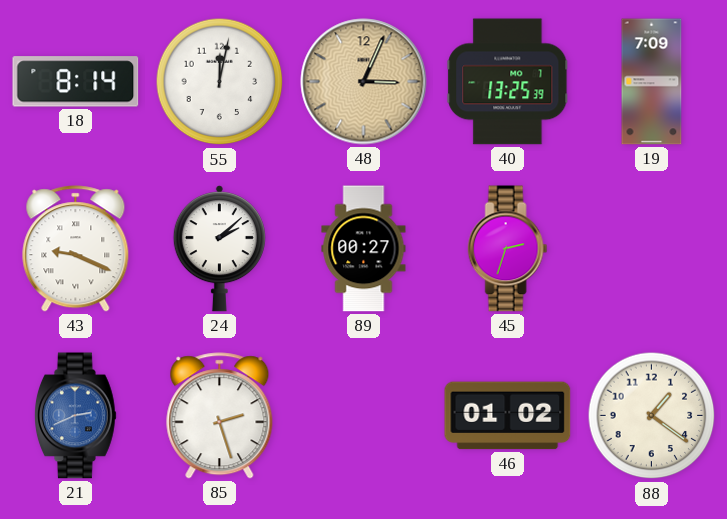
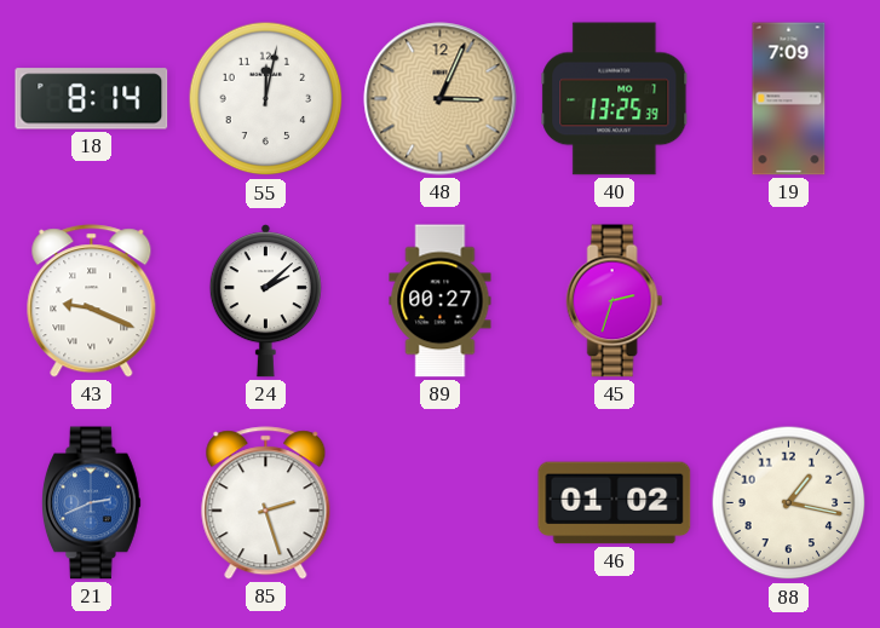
88: 1:21 -> 1:17
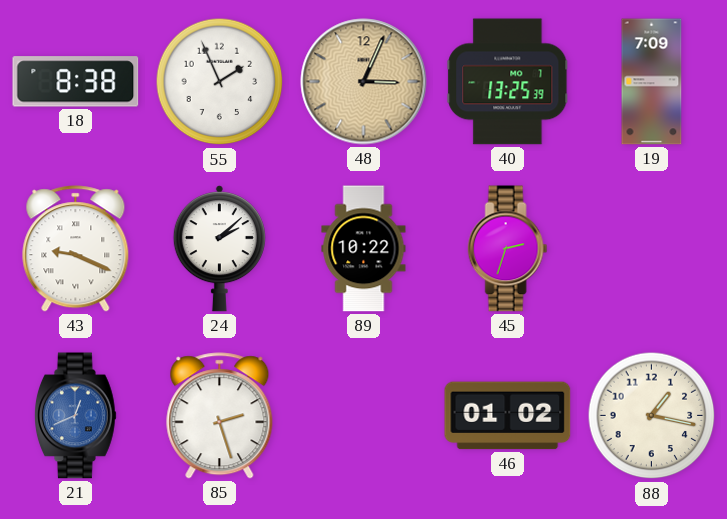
18: 8:14 -> 8:38
55: 12:02 -> 1:56
89: 00:27 -> 10:22
21: 2:41 -> 12:41
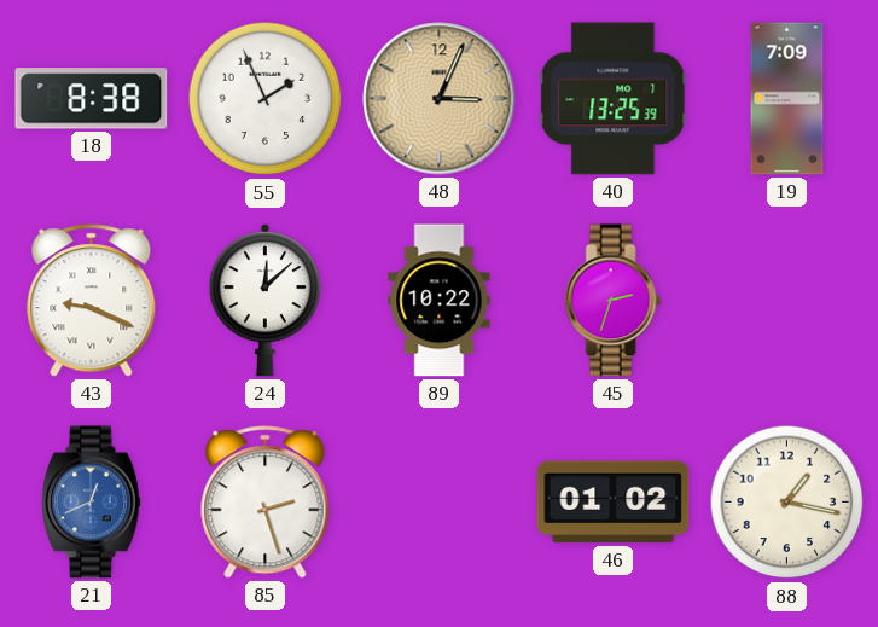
24: 2:08 -> 12:08
